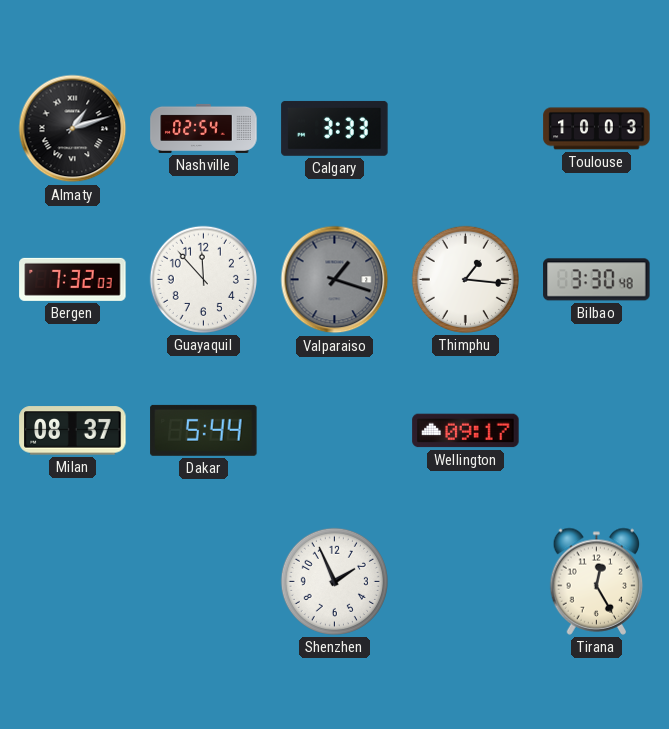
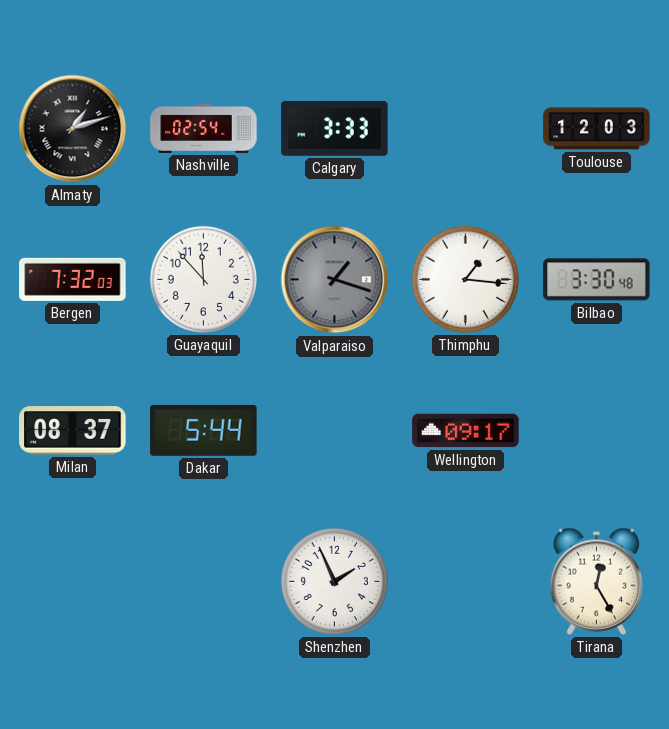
Toulouse: 10:03 -> 12:03
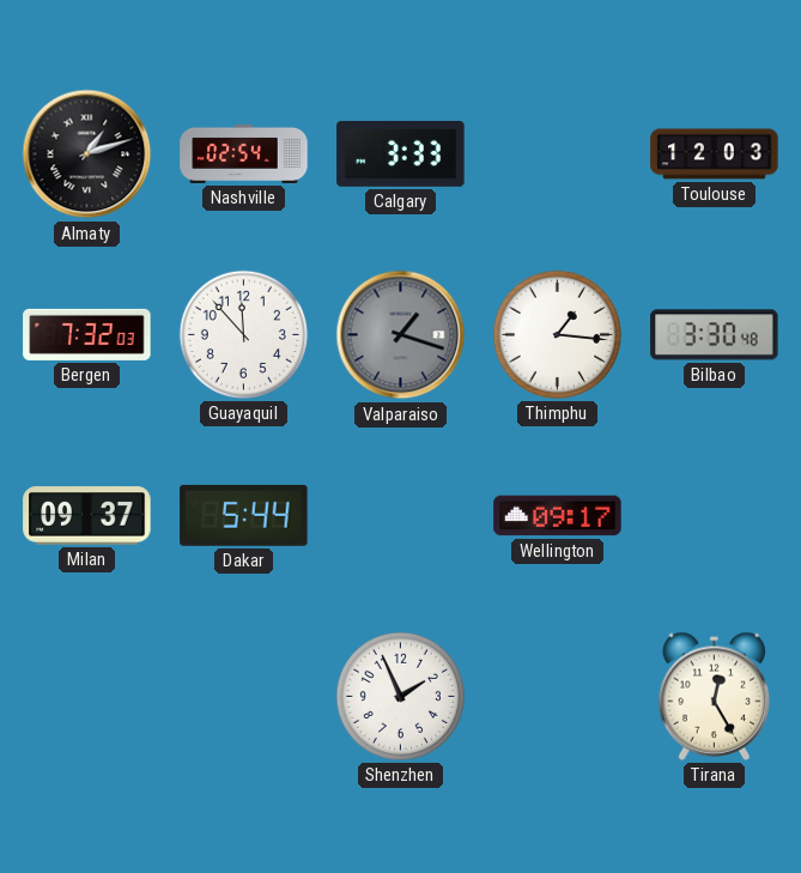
Milan: 08:37 -> 09:37
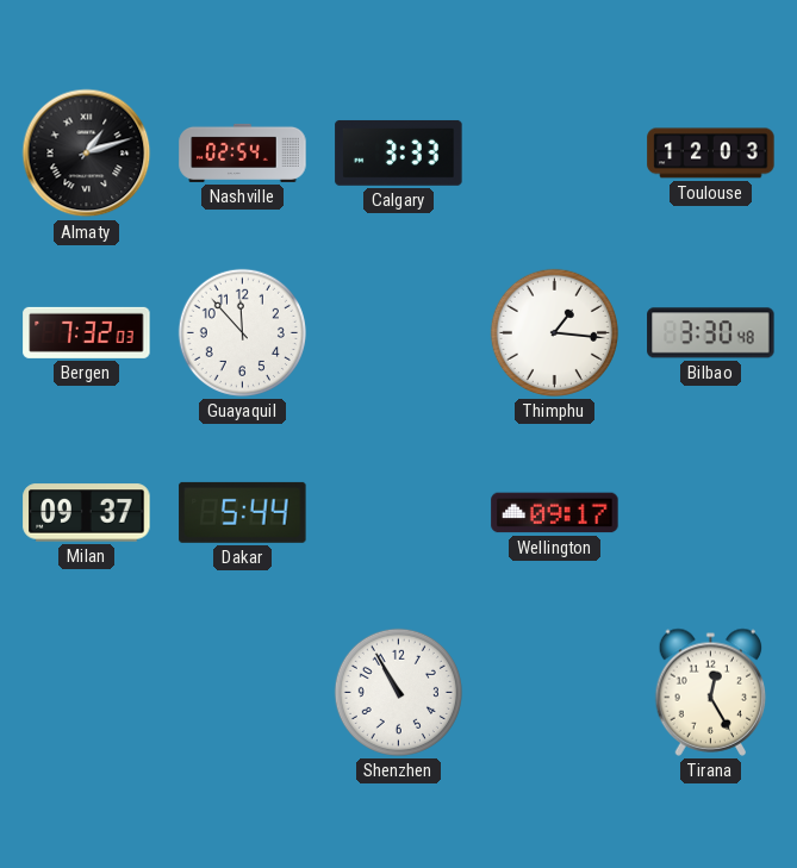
Valparaiso: 1:18 -> none
Shenzhen: 1:56 -> 10:55
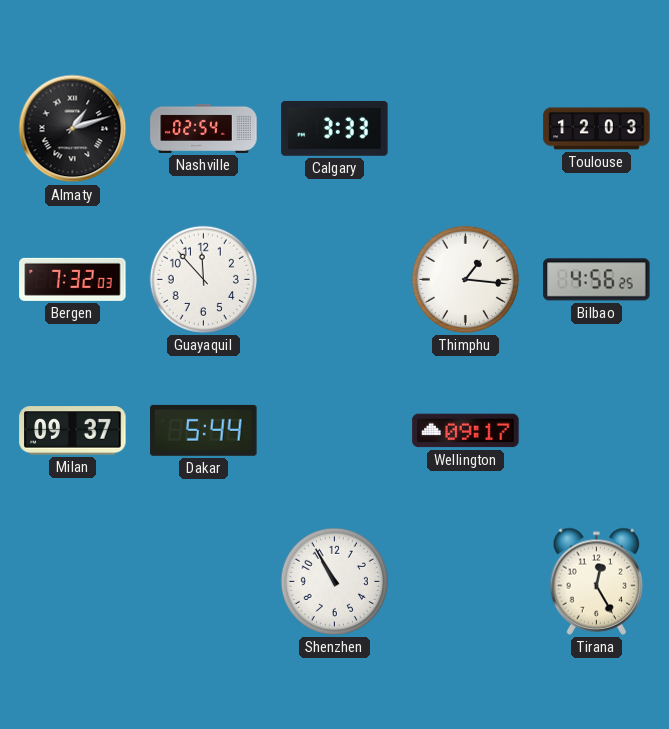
Bilbao: 3:30 -> 4:56
